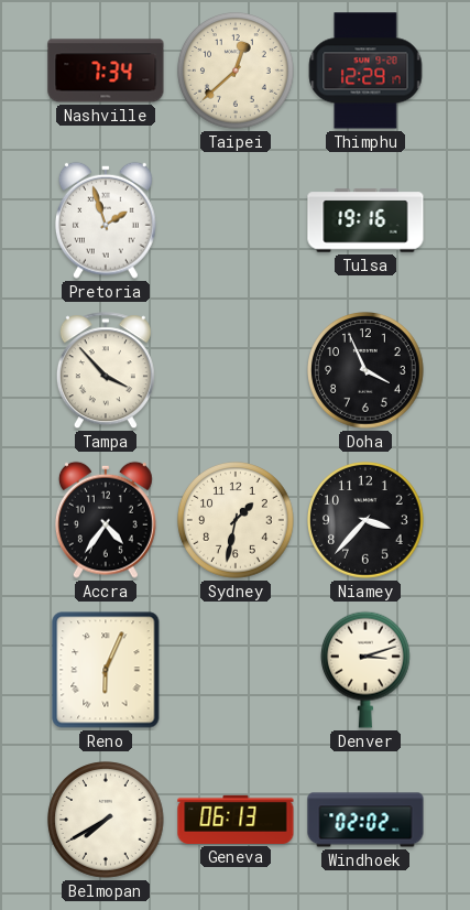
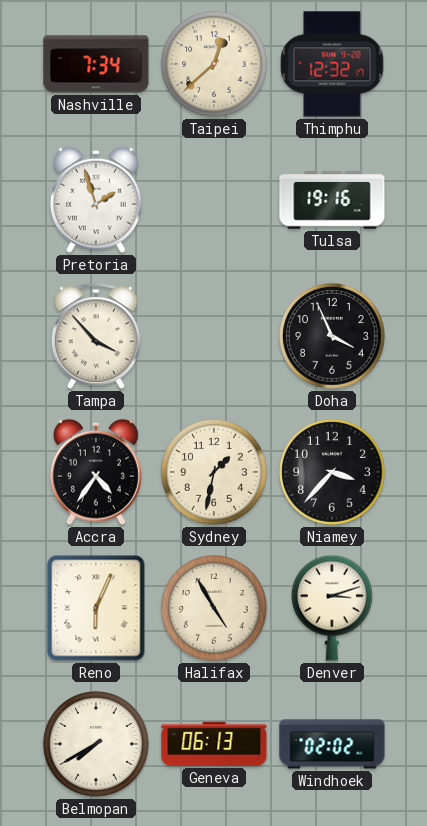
Thimphu: 12:29 -> 12:32
Halifax: none -> 4:55
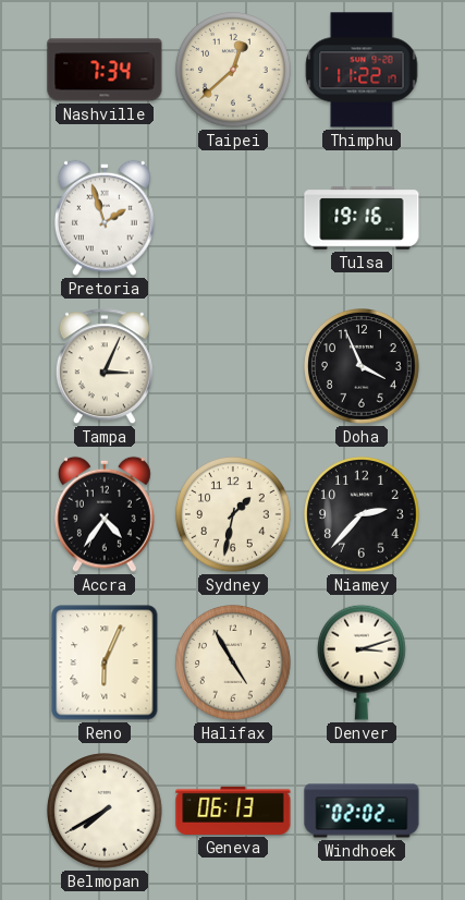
Thimphu: 12:32 -> 11:22
Tampa: 3:53 -> 3:04
Niamey: 3:37 -> 2:37
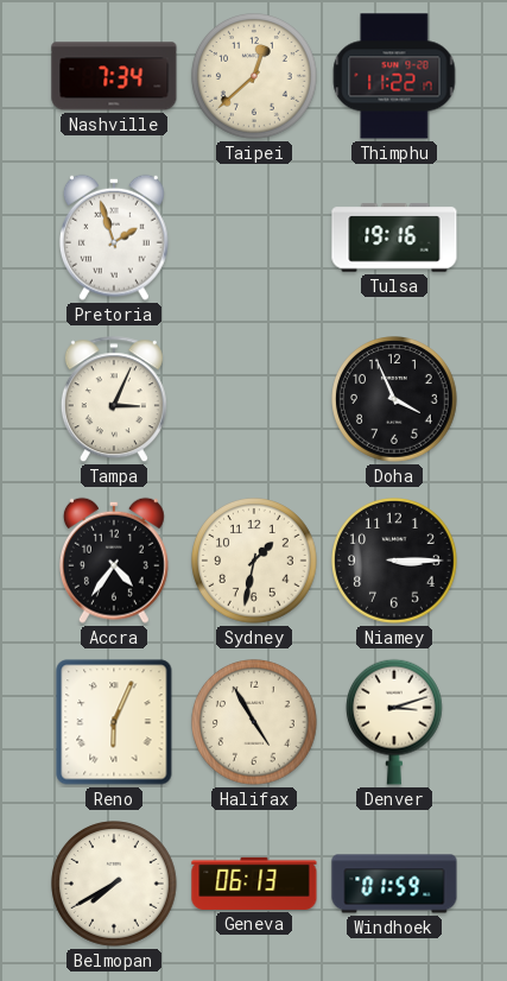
Niamey: 2:37 -> 3:15
Windhoek: 02:02 -> 01:59
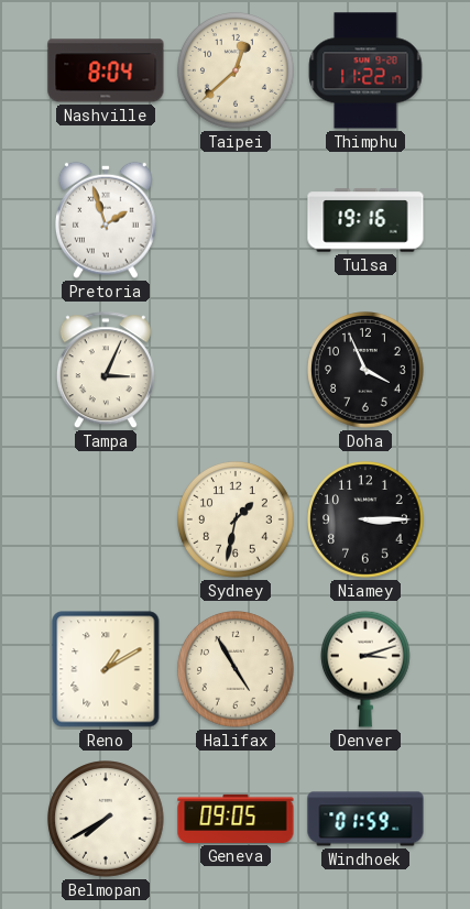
Nashville: 7:34 -> 8:04
Accra: 4:36 -> none
Reno: 6:04 -> 1:10
Geneva: 06:13 -> 09:05
